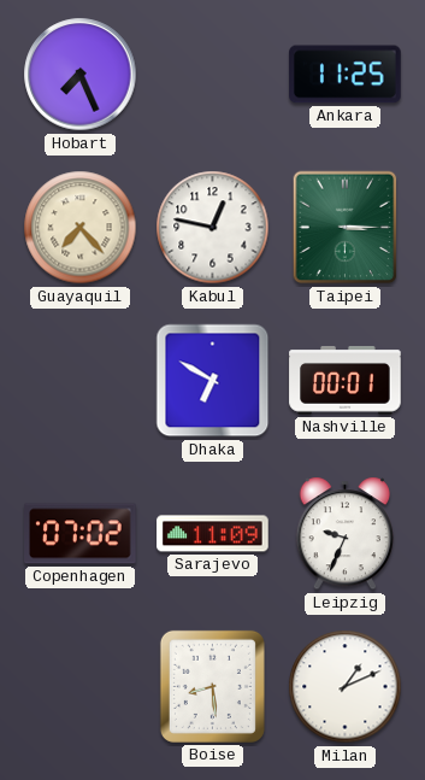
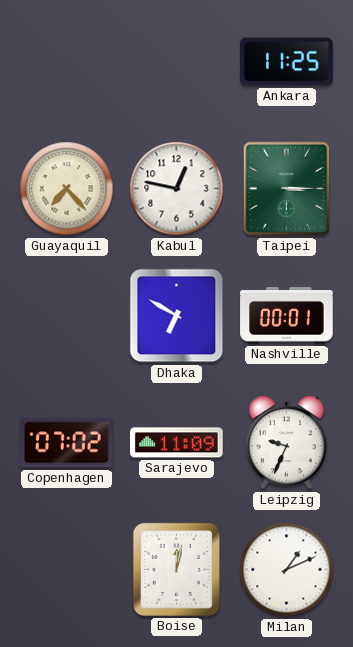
Hobart: 7:26 -> none
Boise: 8:29 -> 12:02
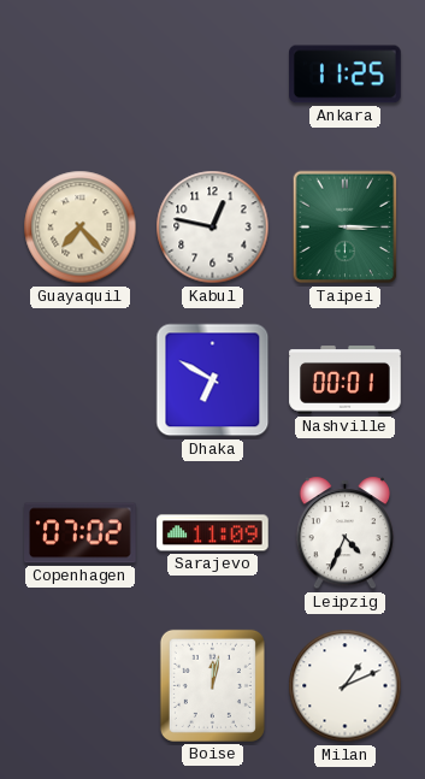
Leipzig: 9:34 -> 4:34
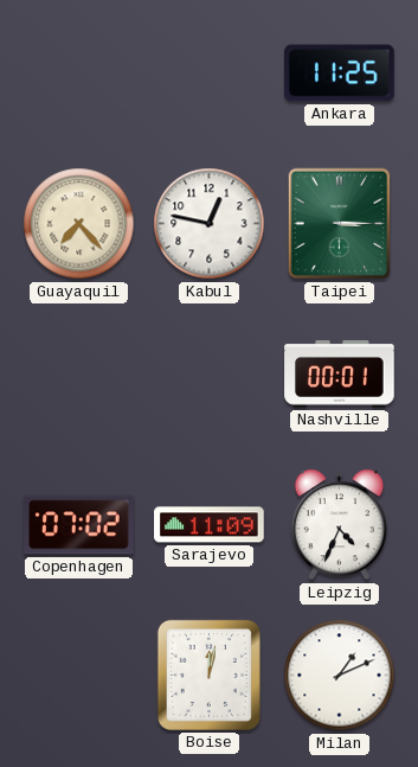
Dhaka: 6:50 -> none
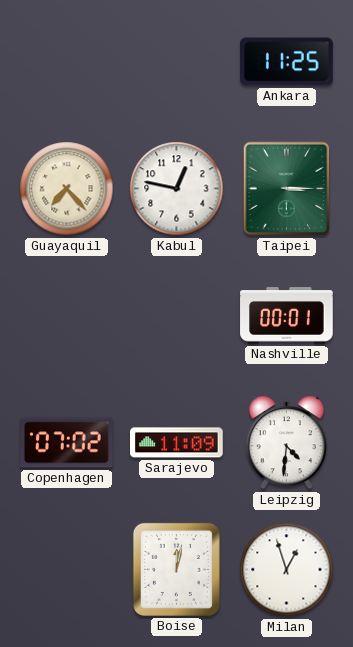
Leipzig: 4:34 -> 4:31
Milan: 1:11 -> 12:57
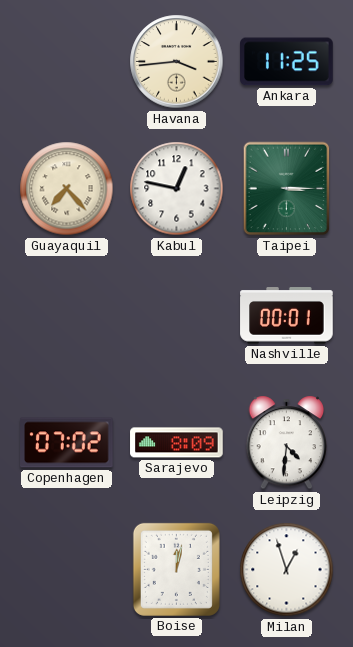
Havana: none -> 3:44
Sarajevo: 11:09 -> 8:09
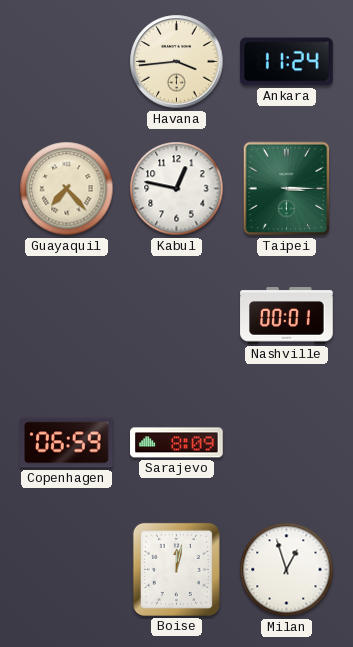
Ankara: 11:25 -> 11:24
Copenhagen: 07:02 -> 06:59
Leipzig: 4:31 -> none
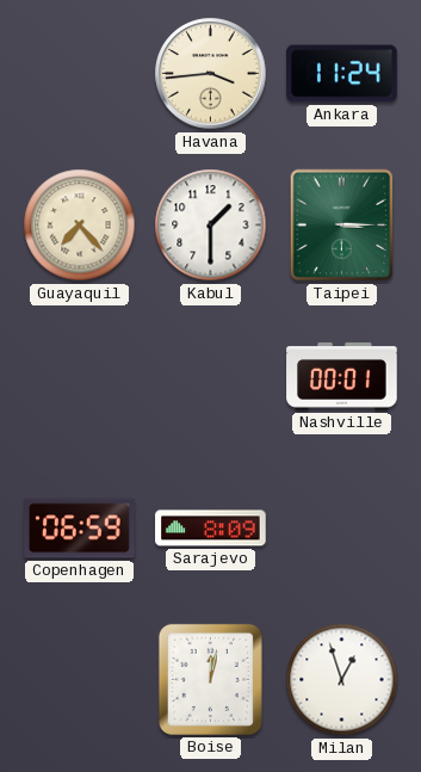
Kabul: 12:47 -> 1:30
